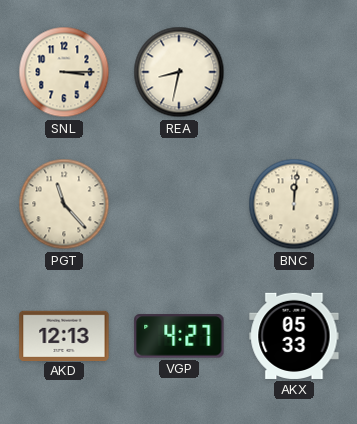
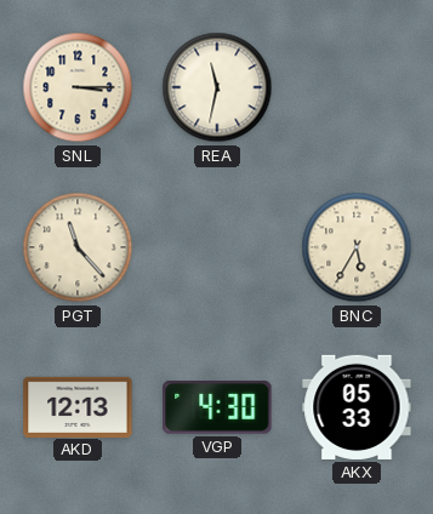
REA: 8:32 -> 11:32
BNC: 12:01 -> 5:35
VGP: 4:27 -> 4:30
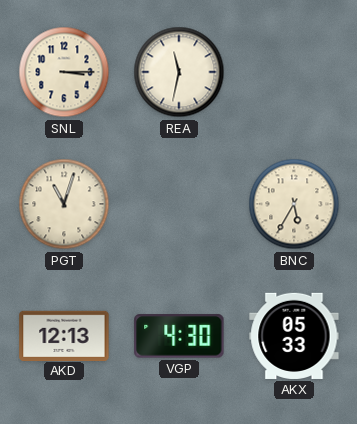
PGT: 11:23 -> 11:03
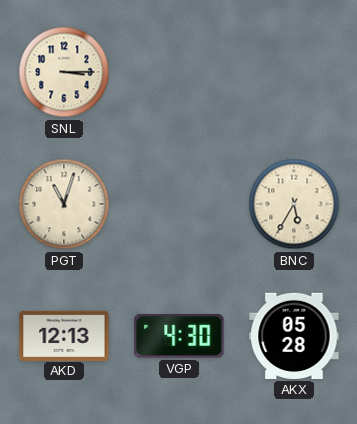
REA: 11:32 -> none
AKX: 05:33 -> 05:28
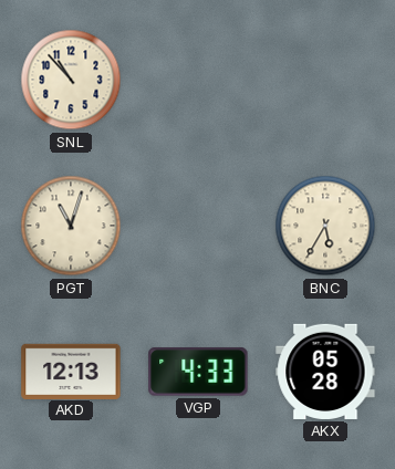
SNL: 3:15 -> 10:53
VGP: 4:30 -> 4:33
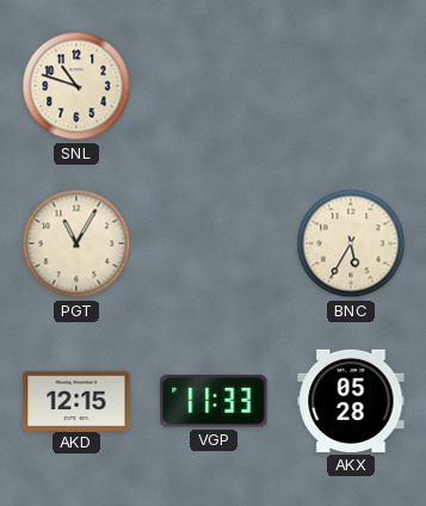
SNL: 10:53 -> 10:48
PGT: 11:03 -> 11:05
AKD: 12:13 -> 12:15
VGP: 4:33 -> 11:33
